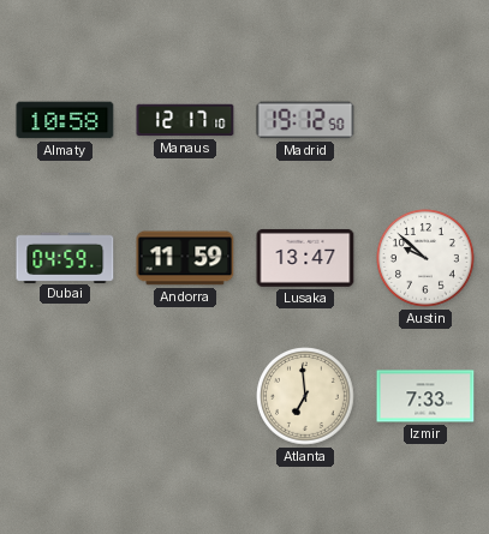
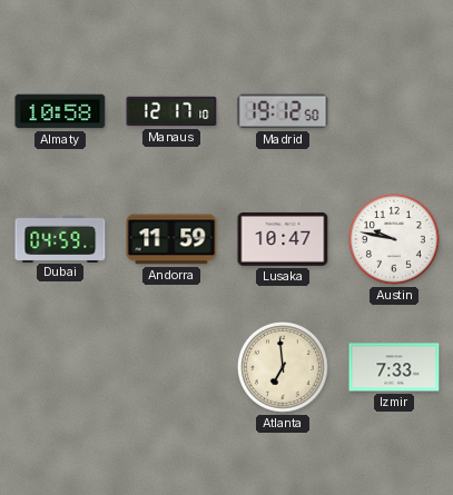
Lusaka: 13:47 -> 10:47
Austin: 9:52 -> 9:47
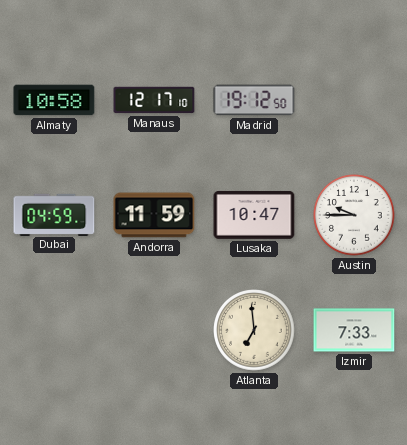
Austin: 9:47 -> 9:45
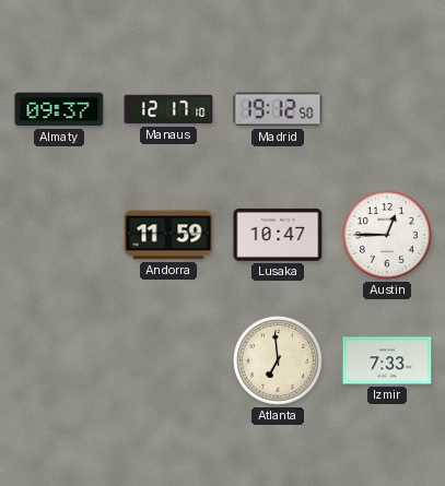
Almaty: 10:58 -> 09:37
Dubai: 04:59 -> none
Austin: 9:45 -> 12:45
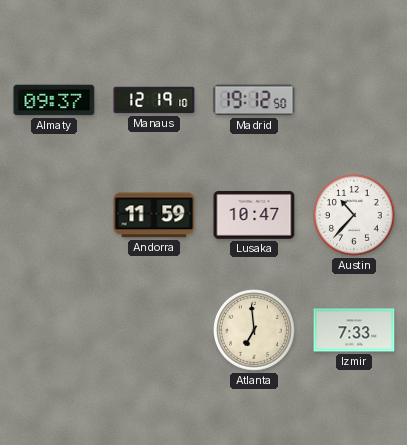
Manaus: 12:17 -> 12:19
Austin: 12:45 -> 10:37
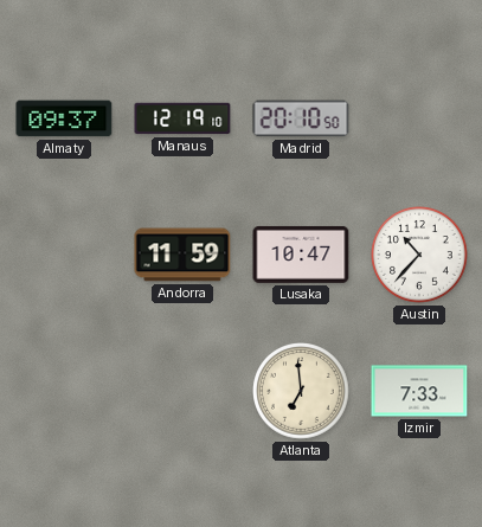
Madrid: 19:12 -> 20:10
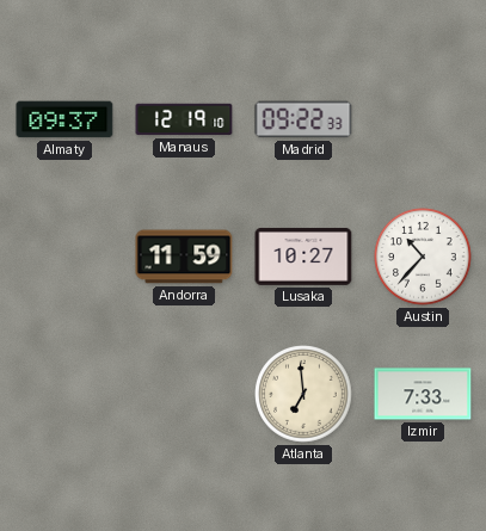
Madrid: 20:10 -> 09:22
Lusaka: 10:47 -> 10:27
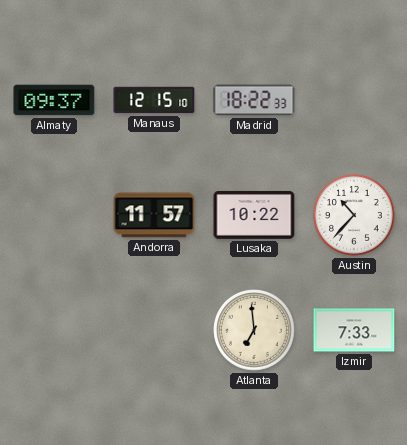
Manaus: 12:19 -> 12:15
Madrid: 09:22 -> 18:22
Andorra: 11:59 -> 11:57
Lusaka: 10:27 -> 10:22
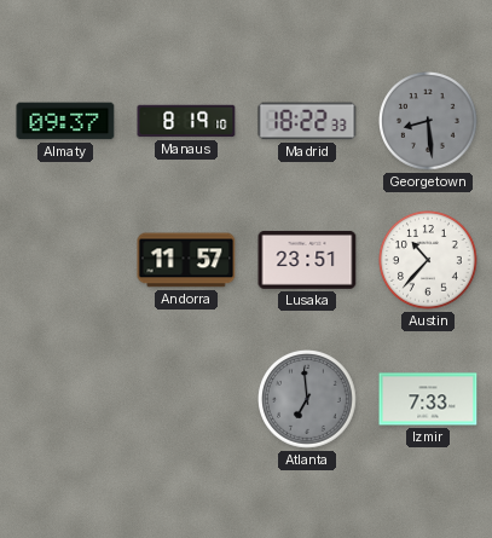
Manaus: 12:15 -> 8:19
Georgetown: none -> 8:29
Lusaka: 10:22 -> 23:51
Atlanta dial: cream -> grey
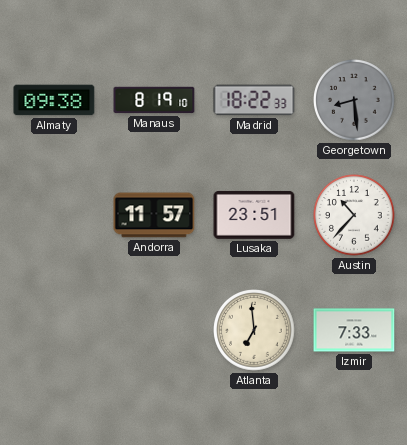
Almaty: 09:37 -> 09:38
Atlanta dial: grey -> cream
